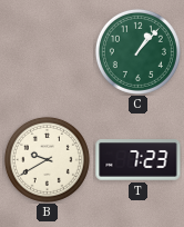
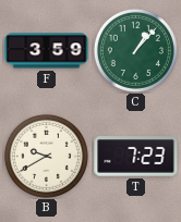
F: none -> 3:59
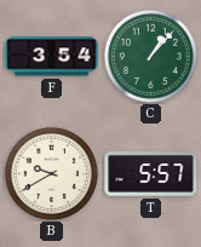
F: 3:59 -> 3:54
T: 7:23 -> 5:57
